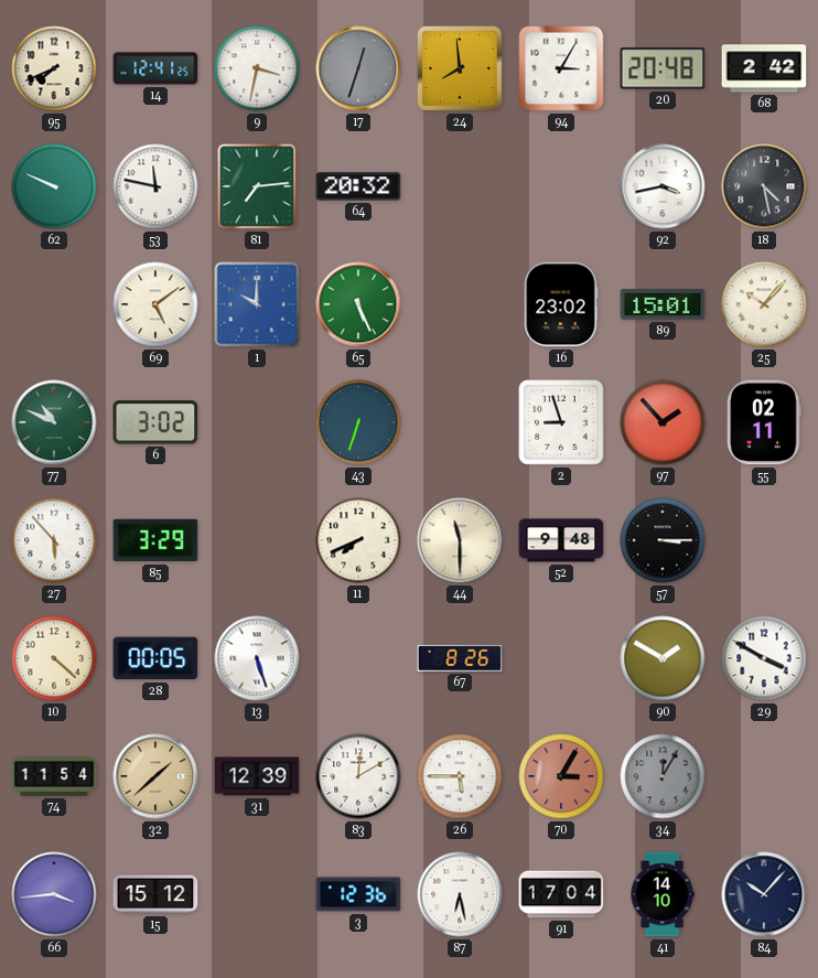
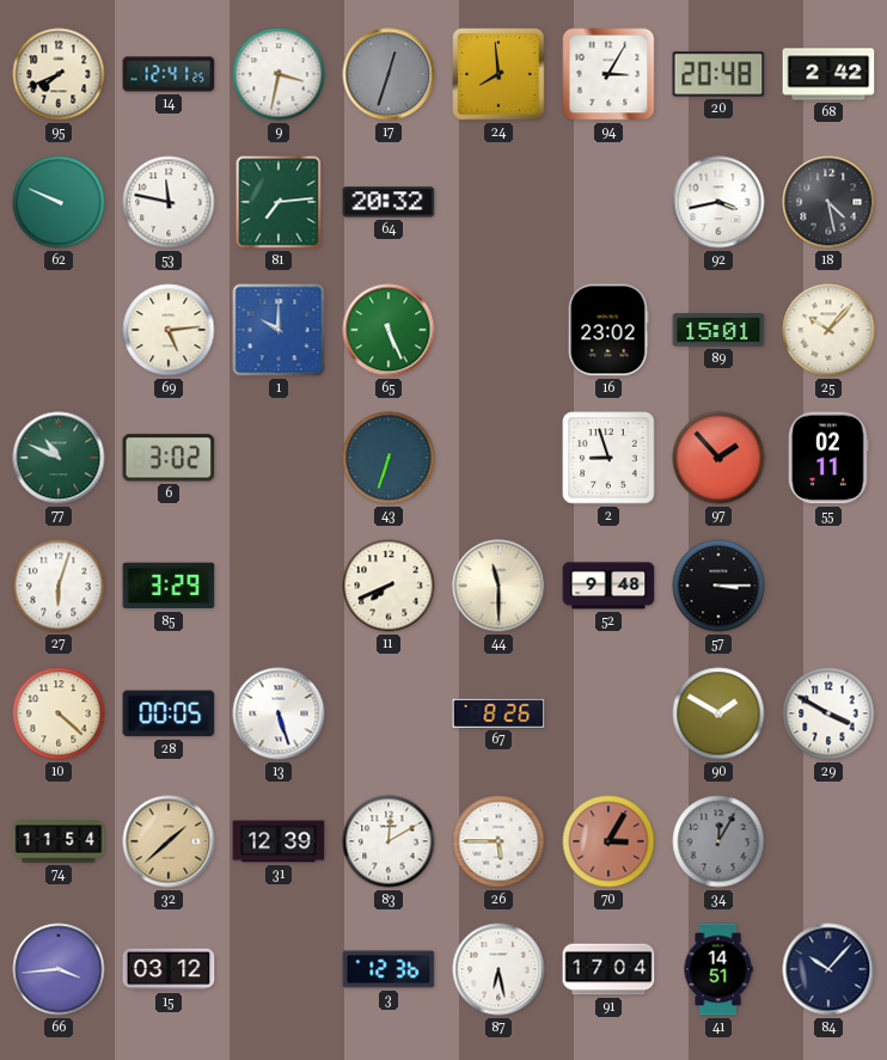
69: 5:09 -> 5:14
27: 5:53 -> 6:03
15: 15:12 -> 03:12
41: 14:10 -> 14:51
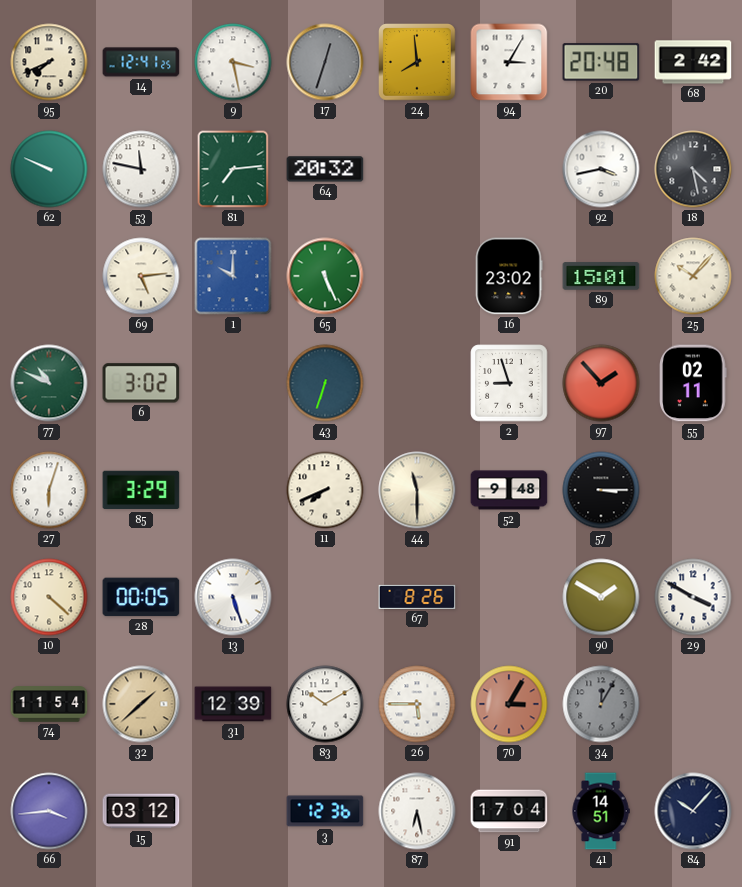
9: 3:32 -> 3:28
83: 12:10 -> 10:10
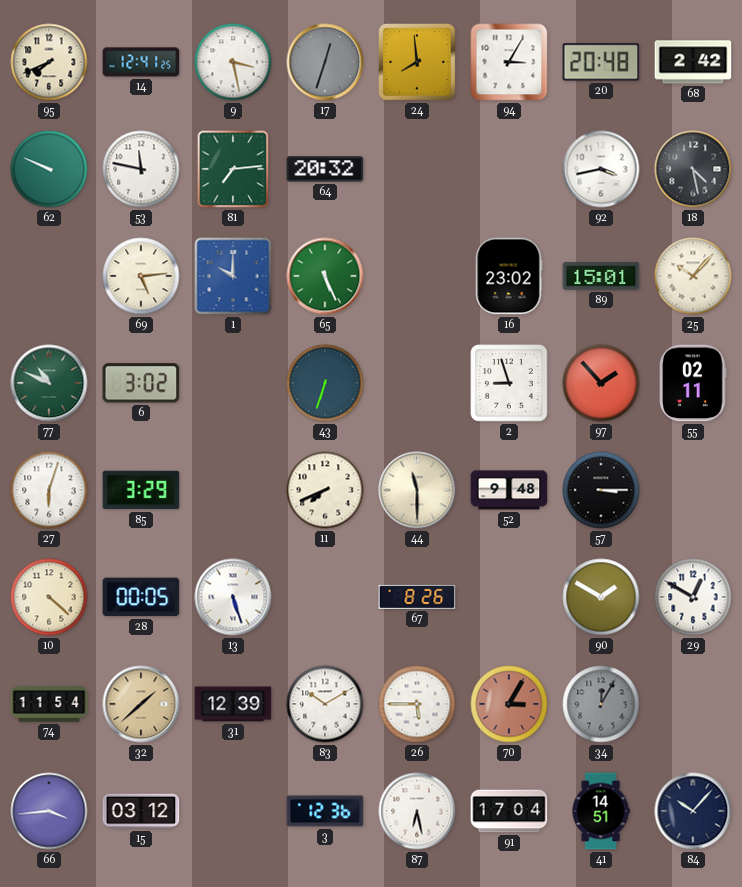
29: 3:50 -> 12:50
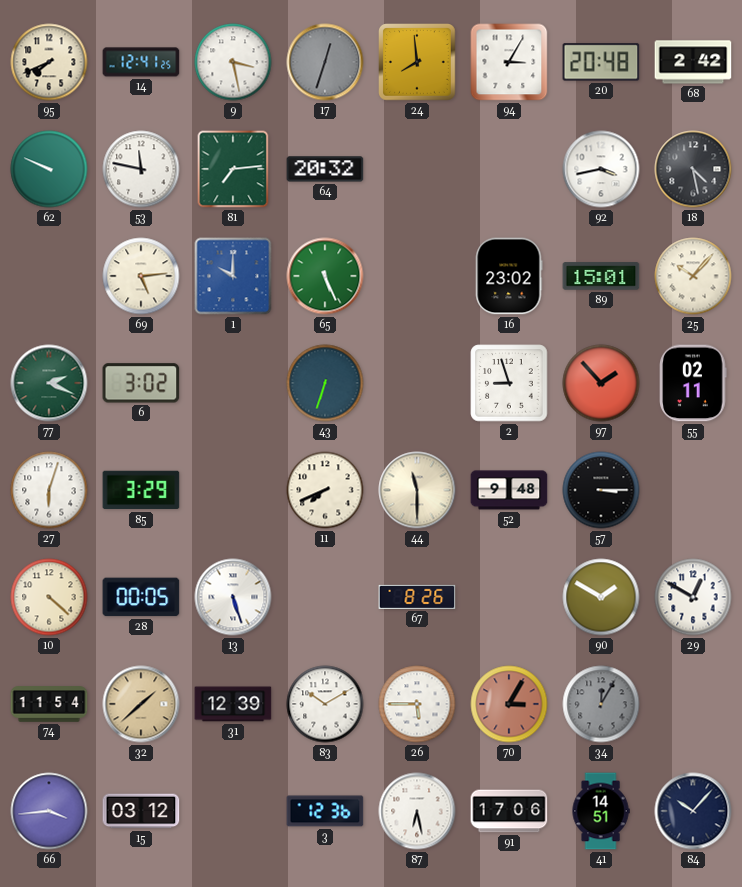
77: 10:49 -> 2:19
91: 17:04 -> 17:06
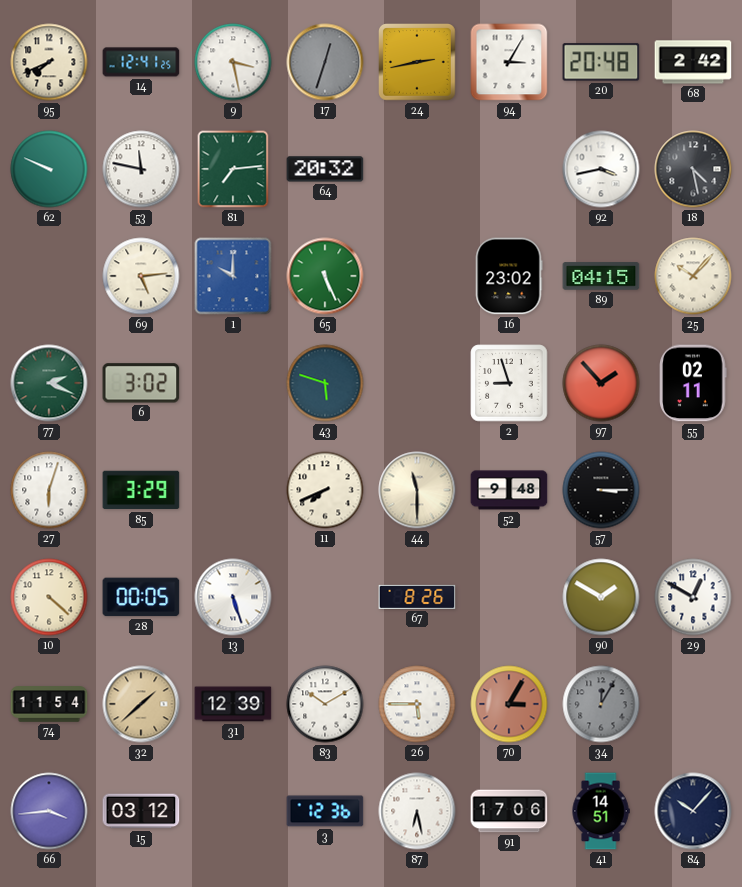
24: 7:59 -> 2:43
89: 15:01 -> 04:15
43: 6:33 -> 5:48
